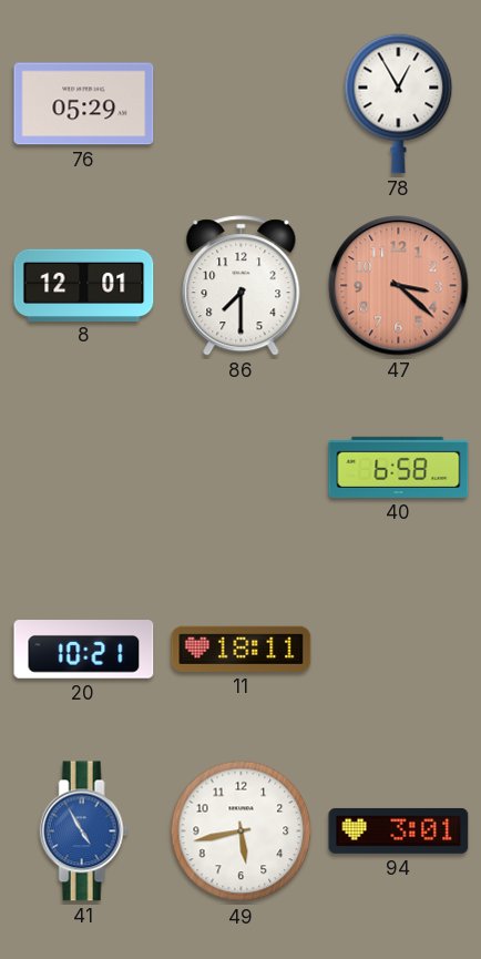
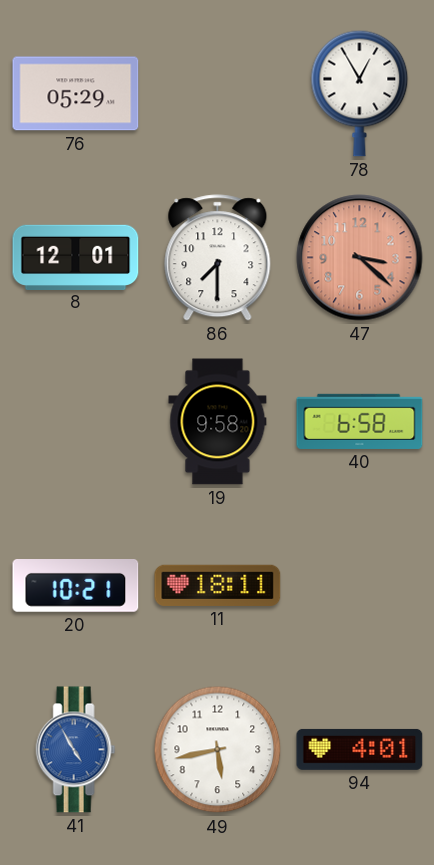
19: none -> 9:58
94: 3:01 -> 4:01
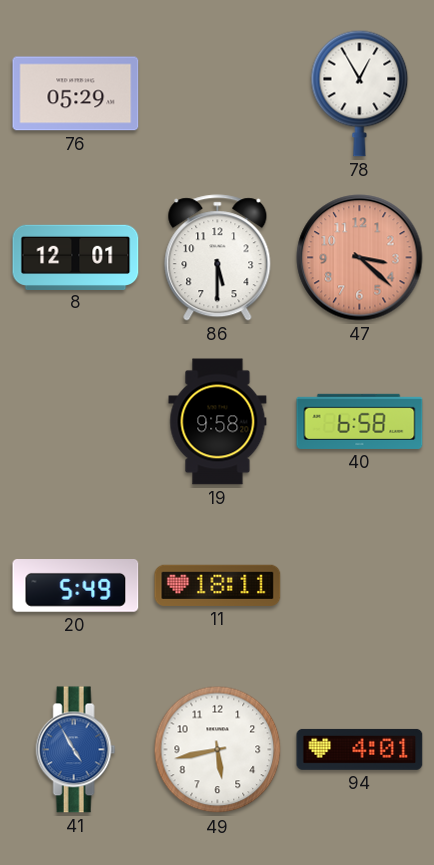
86: 7:30 -> 5:30
20: 10:21 -> 5:49
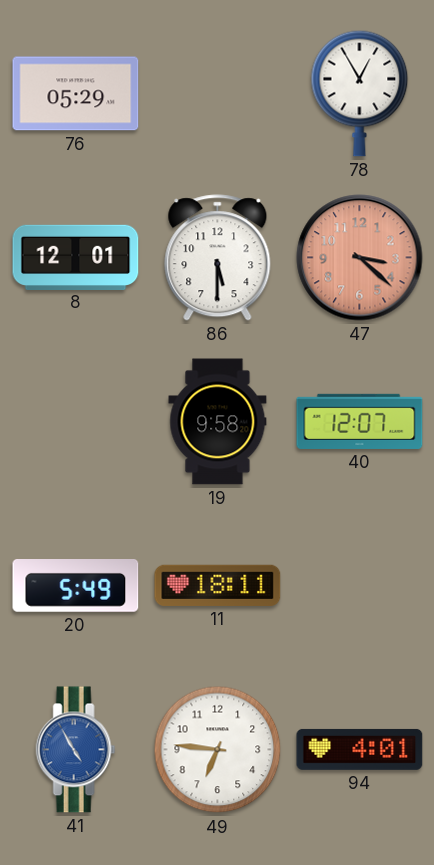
40: 6:58 -> 12:07
49: 5:43 -> 6:46
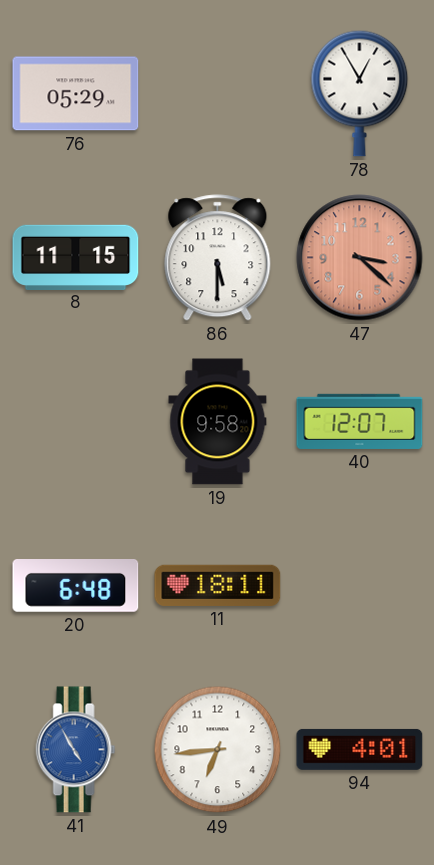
8: 12:01 -> 11:15
20: 5:49 -> 6:48
49: 6:46 -> 6:44
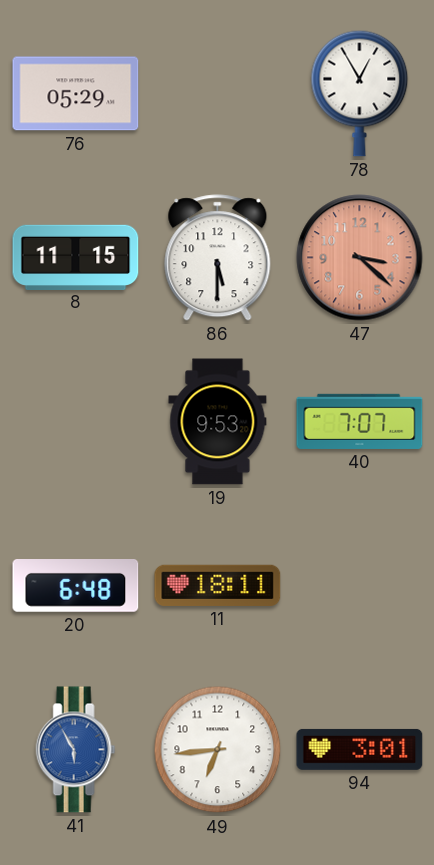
19: 9:58 -> 9:53
40: 12:07 -> 7:07
41: 4:55 -> 5:55
94: 4:01 -> 3:01
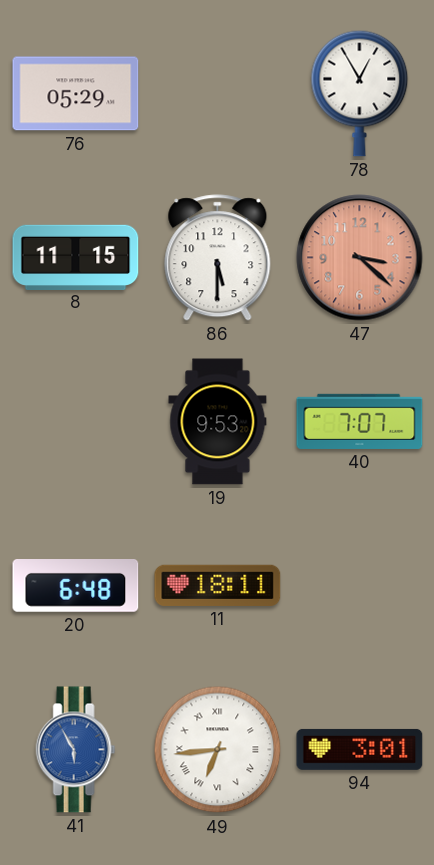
49 numerals: Arabic -> Roman
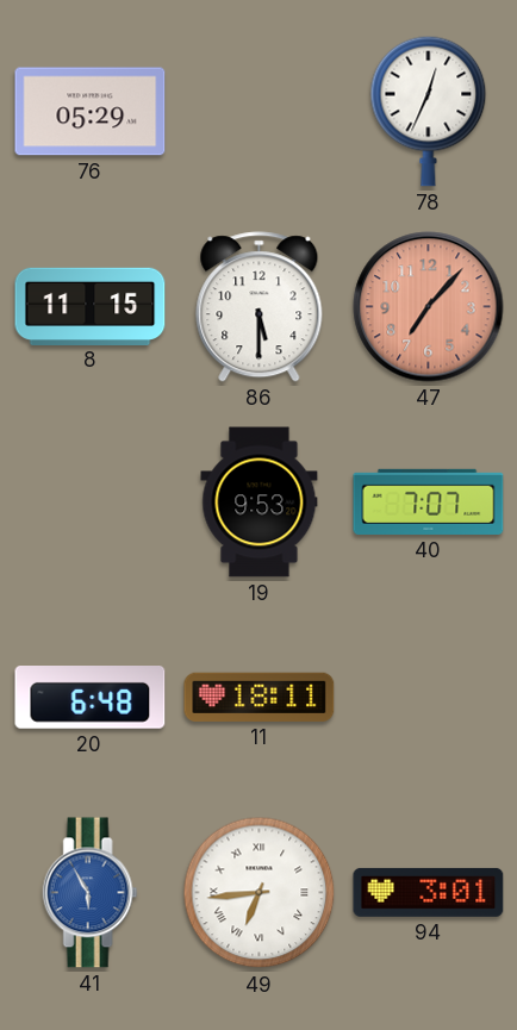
78: 12:55 -> 12:34
47: 3:22 -> 7:07
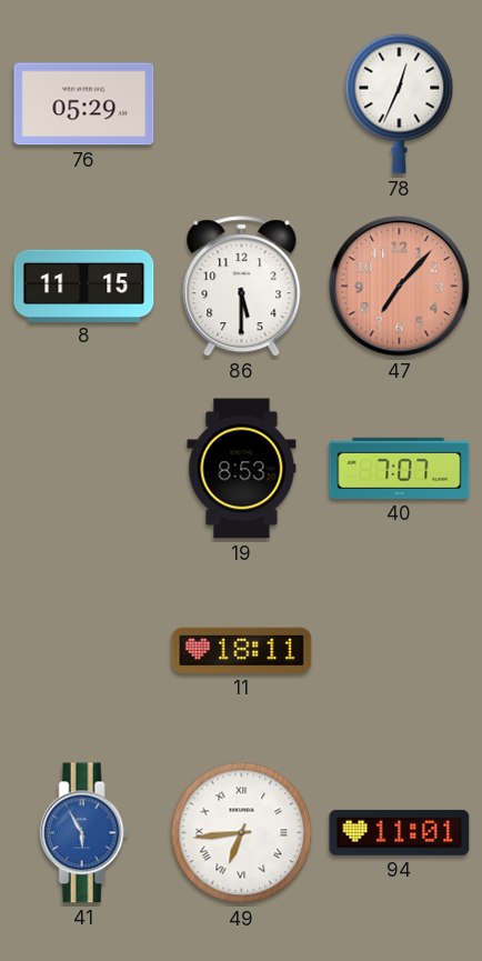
19: 9:53 -> 8:53
20: 6:48 -> none
94: 3:01 -> 11:01
